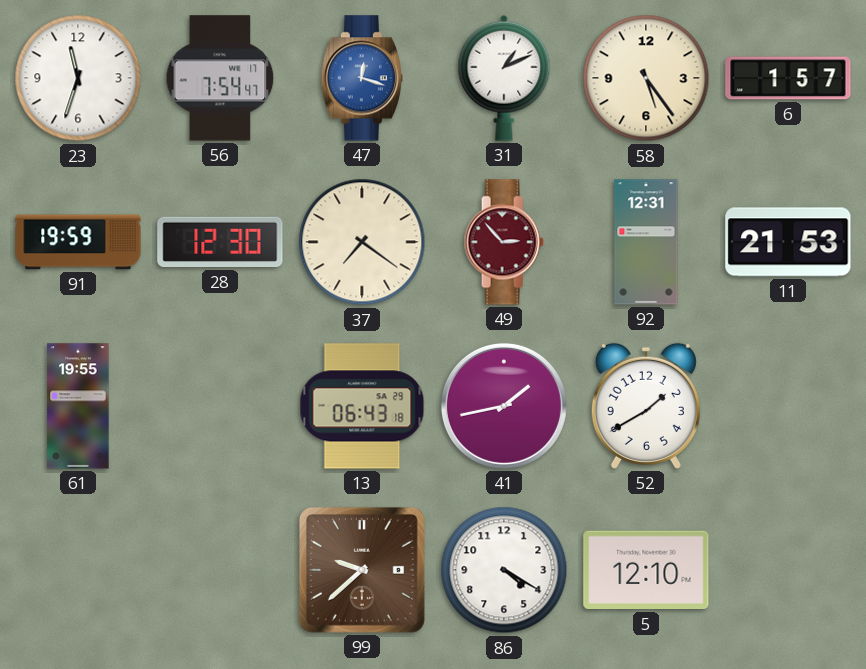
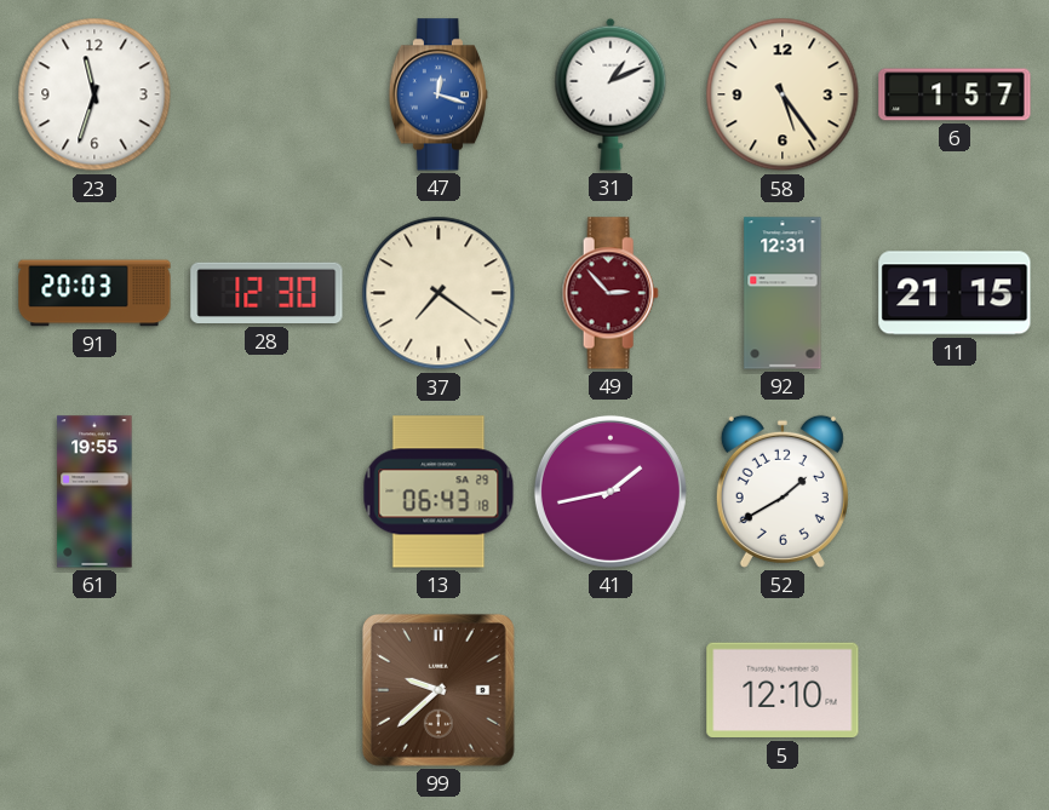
56: 7:54 -> none
91: 19:59 -> 20:03
11: 21:53 -> 21:15
86: 4:20 -> none
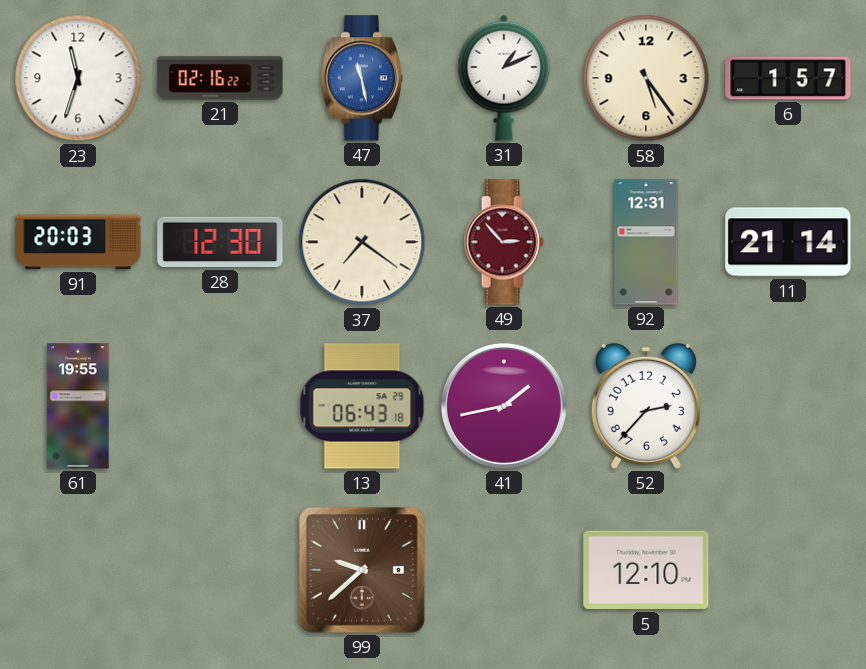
21: none -> 02:16
47: 12:18 -> 11:28
11: 21:15 -> 21:14
52: 1:40 -> 2:37
